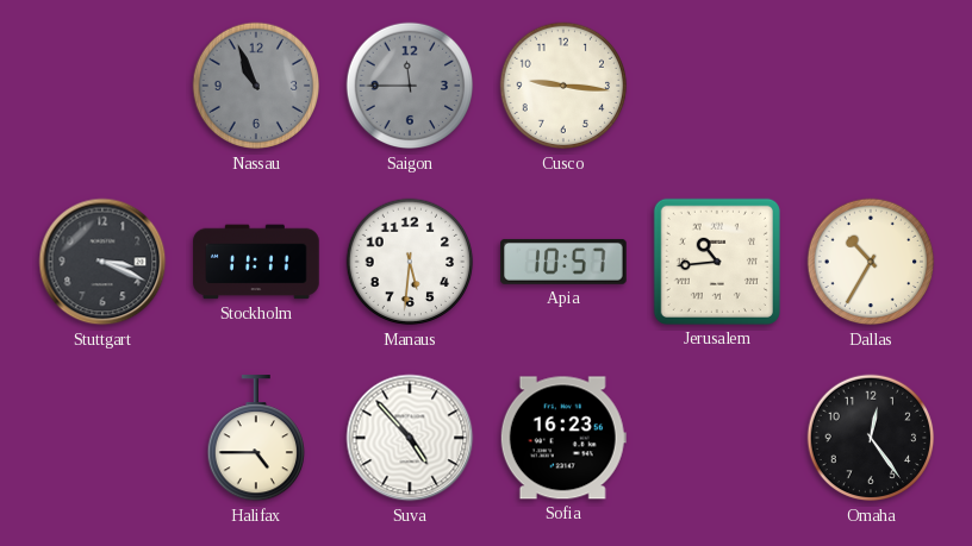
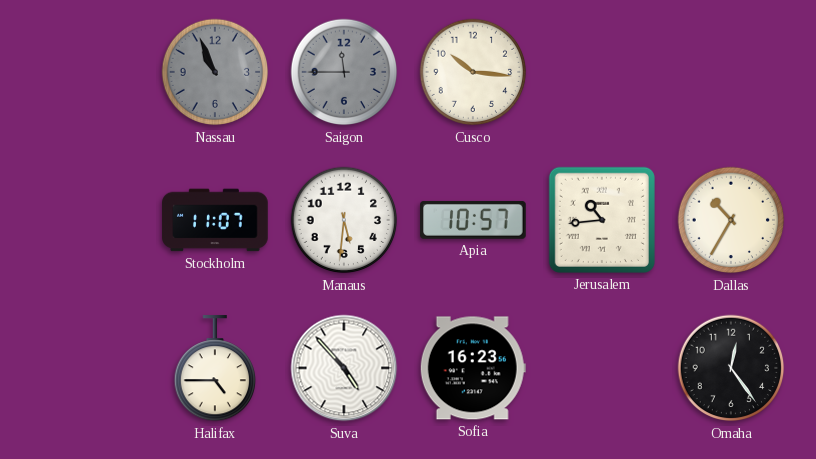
Cusco: 9:16 -> 10:16
Stuttgart: 3:19 -> none
Stockholm: 11:11 -> 11:07
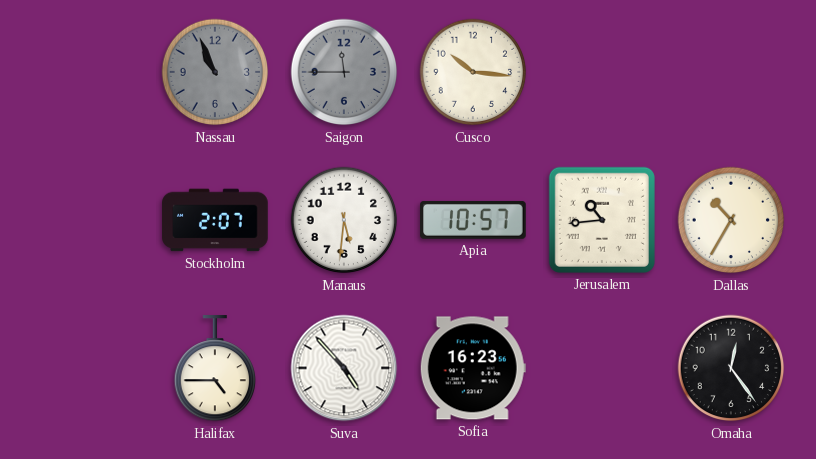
Stockholm: 11:07 -> 2:07
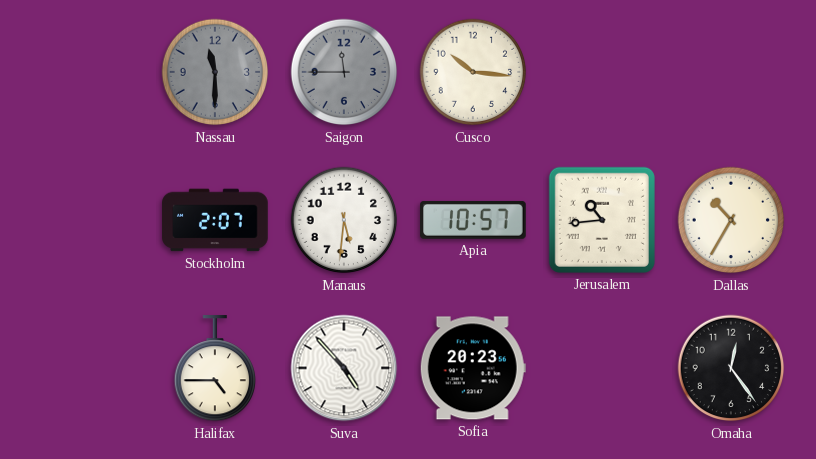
Nassau: 10:56 -> 11:30
Sofia: 16:23 -> 20:23
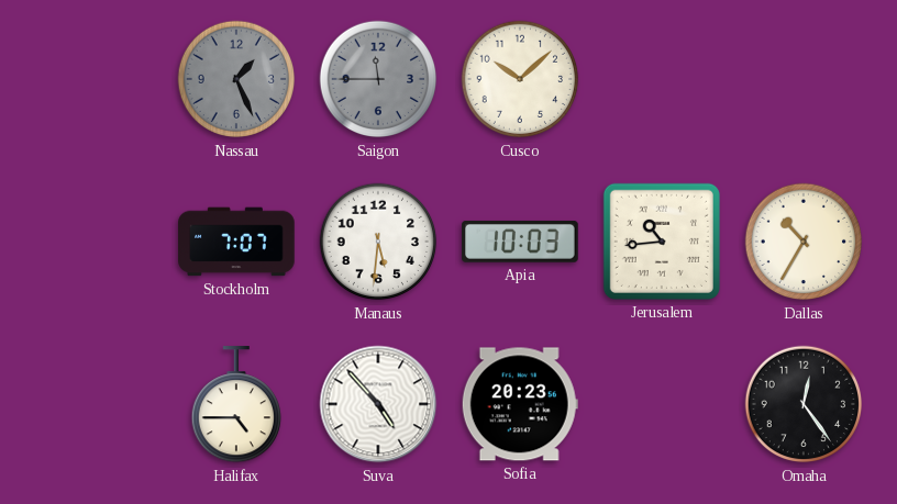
Nassau: 11:30 -> 1:26
Cusco: 10:16 -> 10:08
Stockholm: 2:07 -> 7:07
Apia: 10:57 -> 10:03
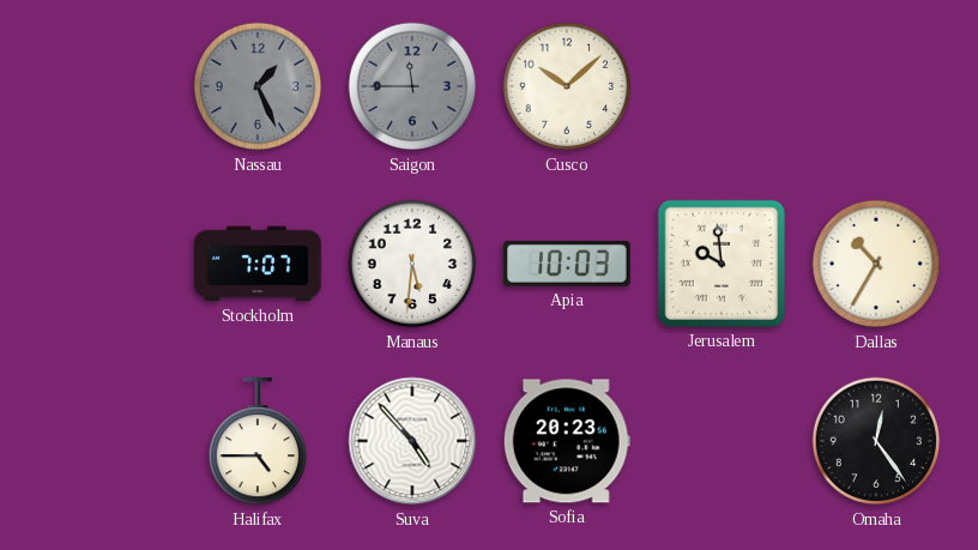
Jerusalem: 10:44 -> 9:59
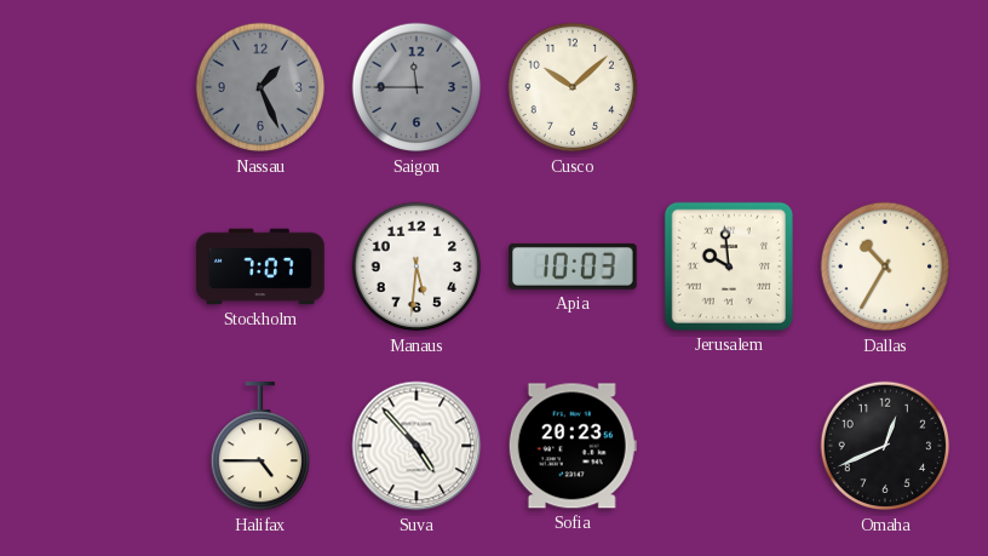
Omaha: 12:24 -> 12:41
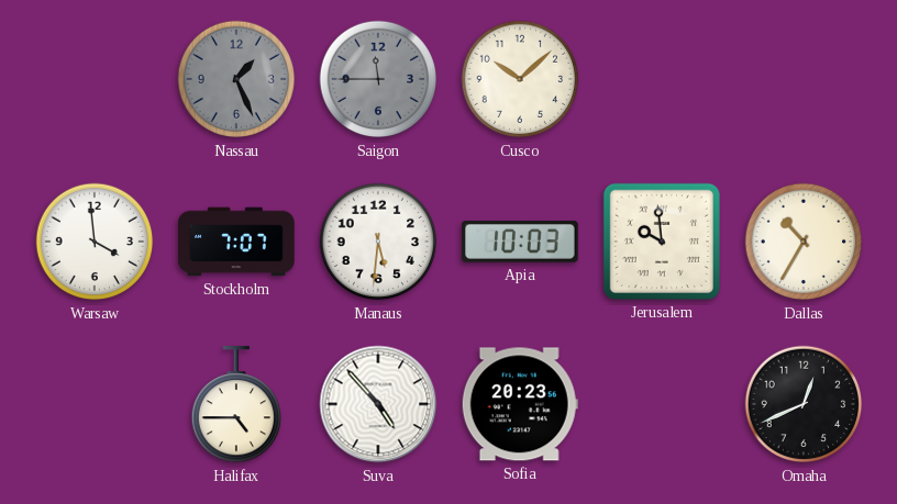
Warsaw: none -> 3:59
